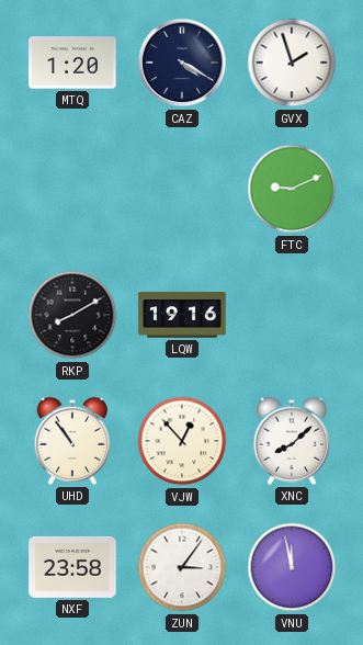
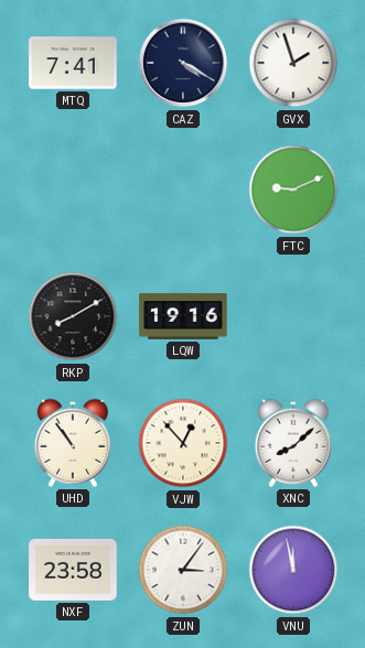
MTQ: 1:20 -> 7:41
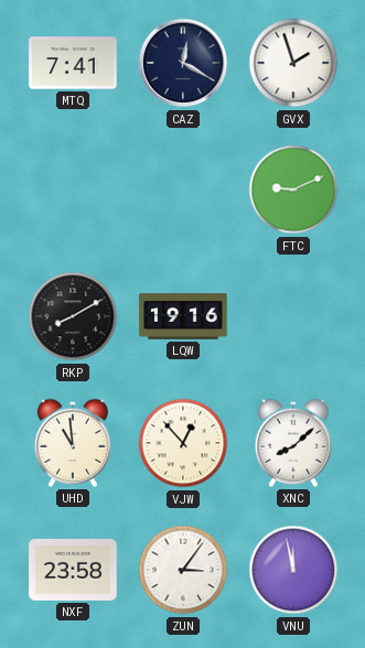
CAZ: 4:20 -> 12:20
UHD: 10:54 -> 10:59
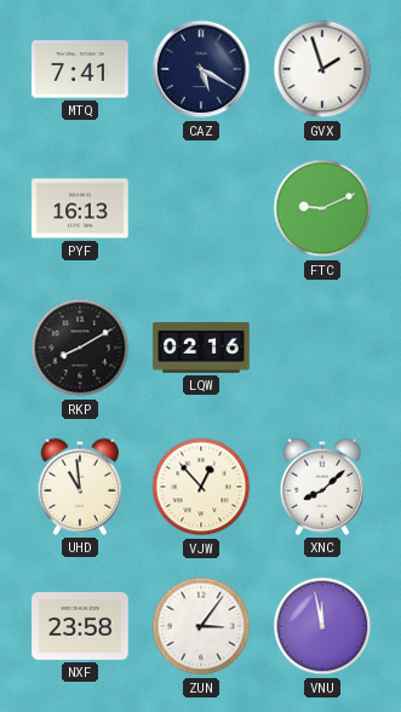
CAZ: 12:20 -> 5:20
PYF: none -> 16:13
LQW: 19:16 -> 02:16
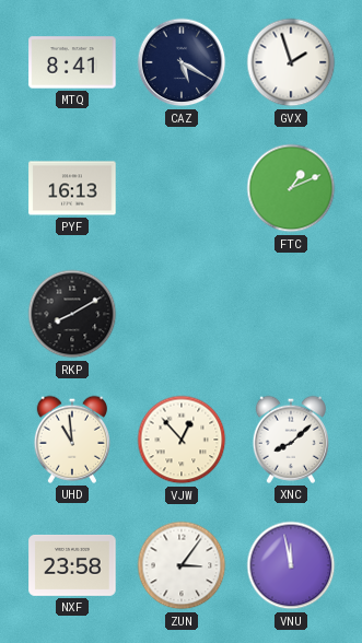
MTQ: 7:41 -> 8:41
FTC: 9:11 -> 1:11
LQW: 02:16 -> none
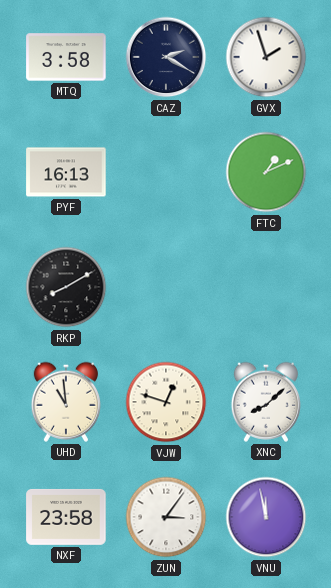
MTQ: 8:41 -> 3:58
CAZ: 5:20 -> 2:20
VJW: 12:53 -> 12:48
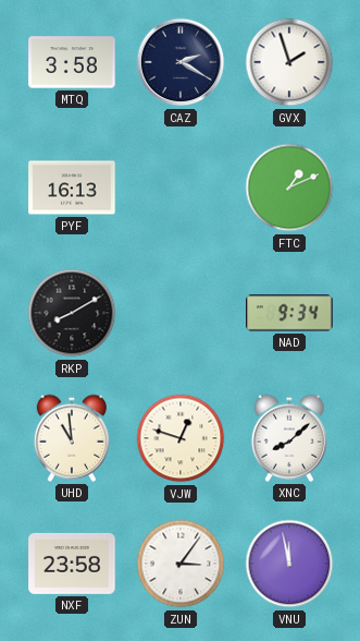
NAD: none -> 9:34
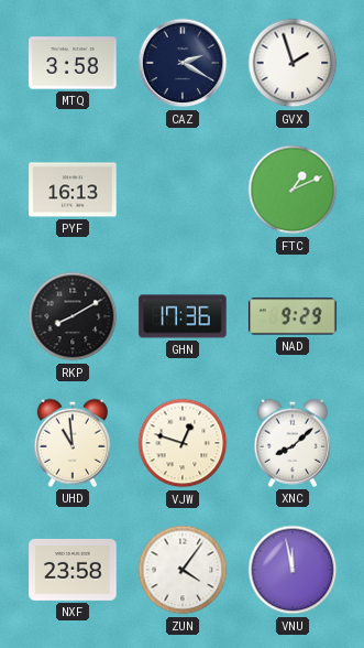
GHN: none -> 17:36
NAD: 9:34 -> 9:29
ZUN: 3:06 -> 4:06
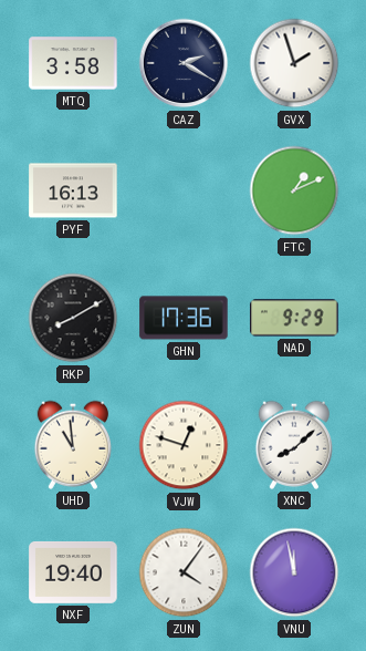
NXF: 23:58 -> 19:40
